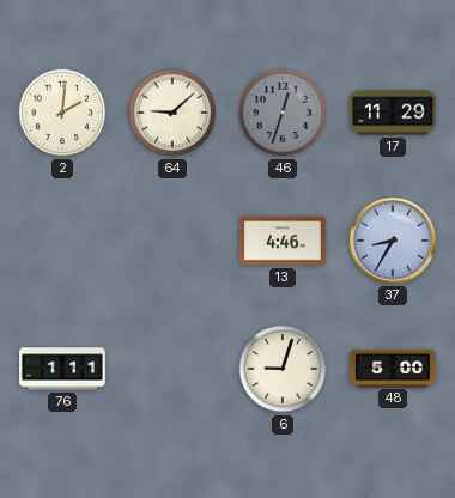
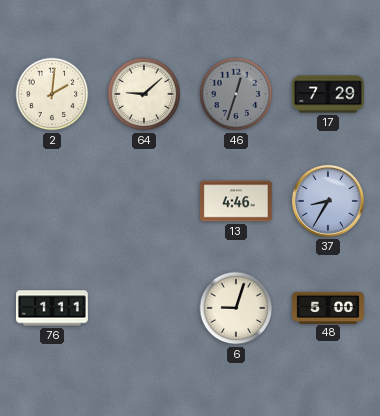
17: 11:29 -> 7:29
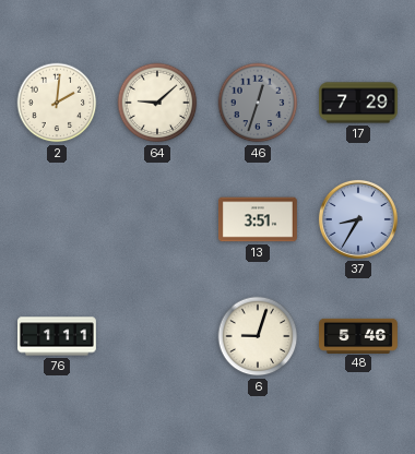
13: 4:46 -> 3:51
48: 5:00 -> 5:46
